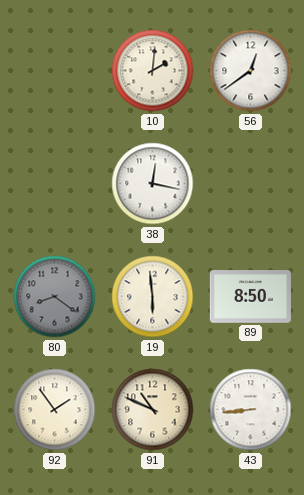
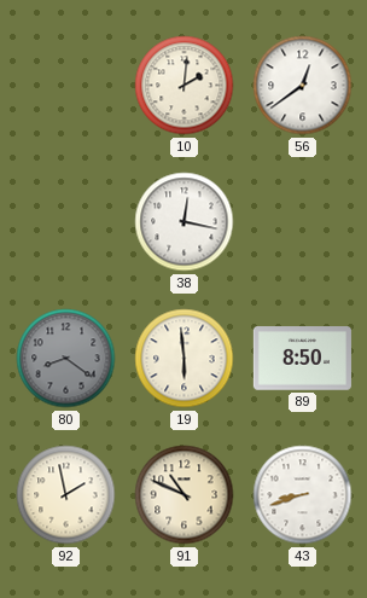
92: 1:54 -> 1:58
43: 8:44 -> 8:42
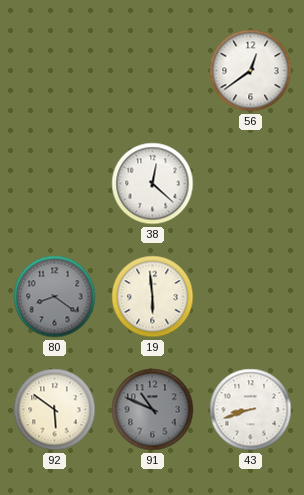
10: 2:01 -> none
38: 12:17 -> 12:22
89: 8:50 -> none
92: 1:58 -> 5:51
91 dial: cream -> grey
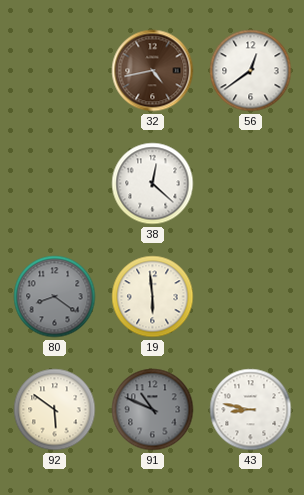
32: none -> 4:43
43: 8:42 -> 8:47
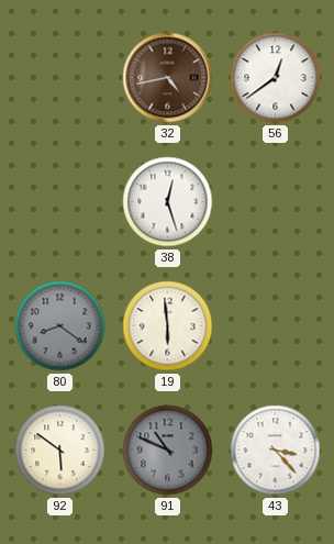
38: 12:22 -> 12:27
43: 8:47 -> 3:23
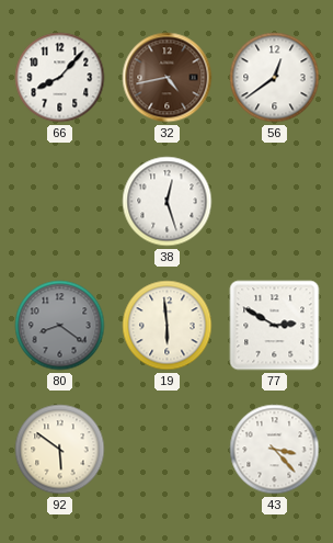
66: none -> 8:07
77: none -> 2:50
91: 10:49 -> none
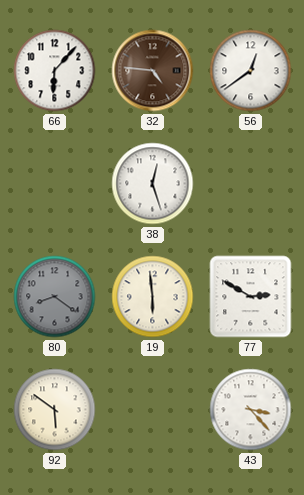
66: 8:07 -> 6:07
32: 4:43 -> 4:46
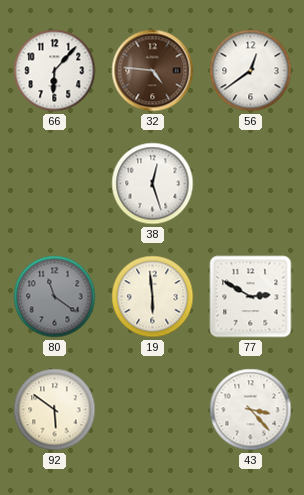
80: 8:21 -> 11:21
